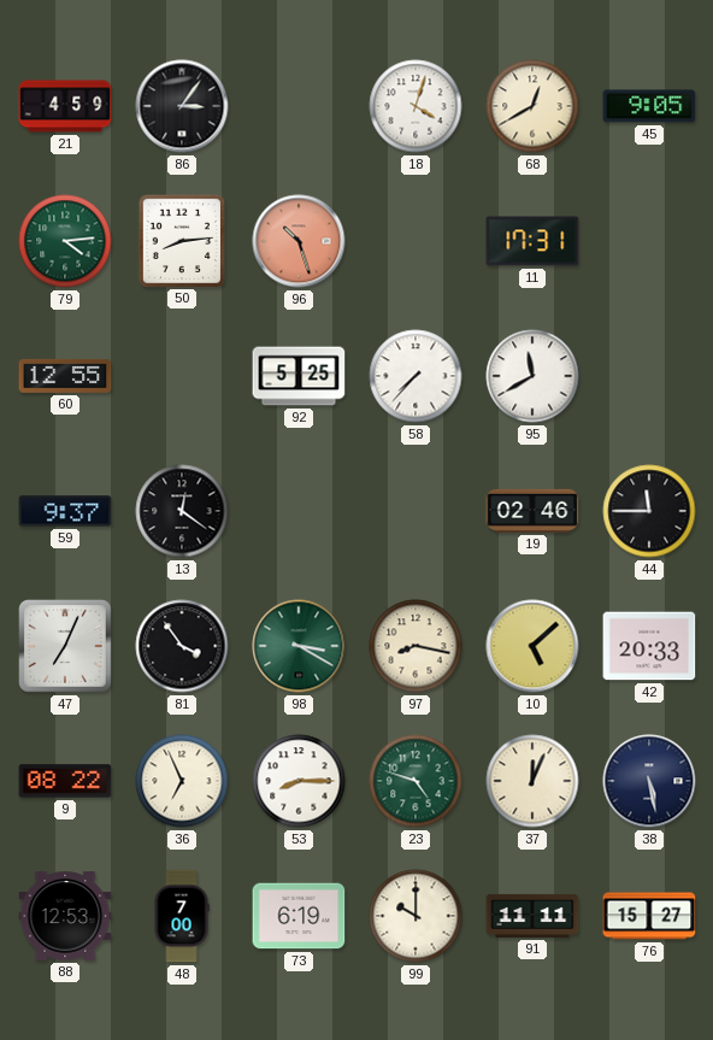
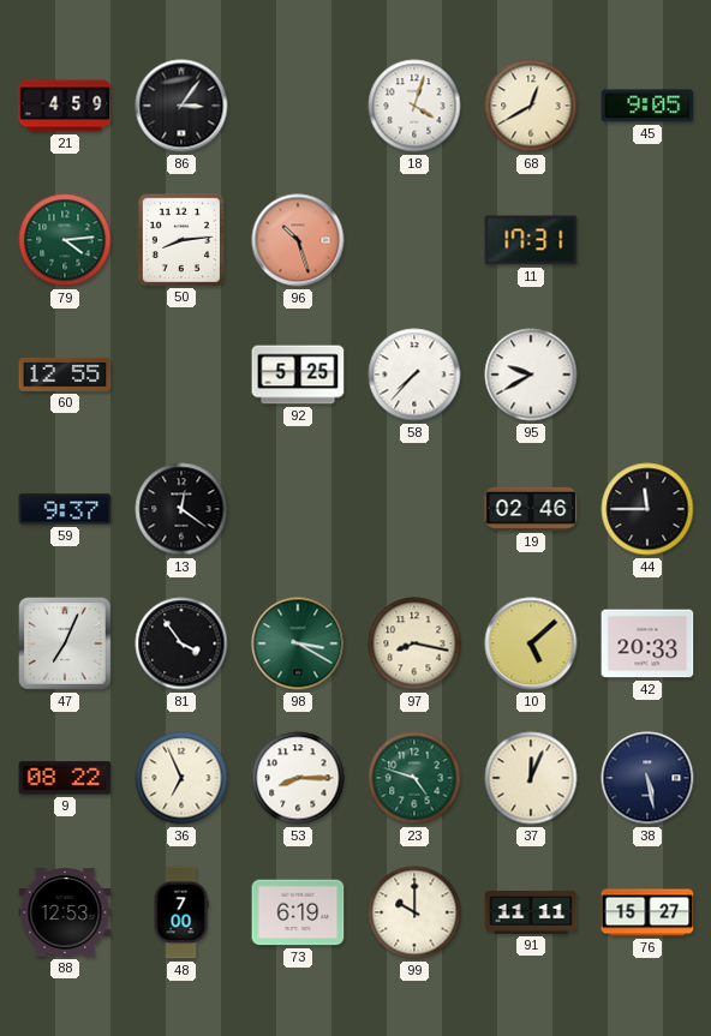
95: 11:40 -> 9:40
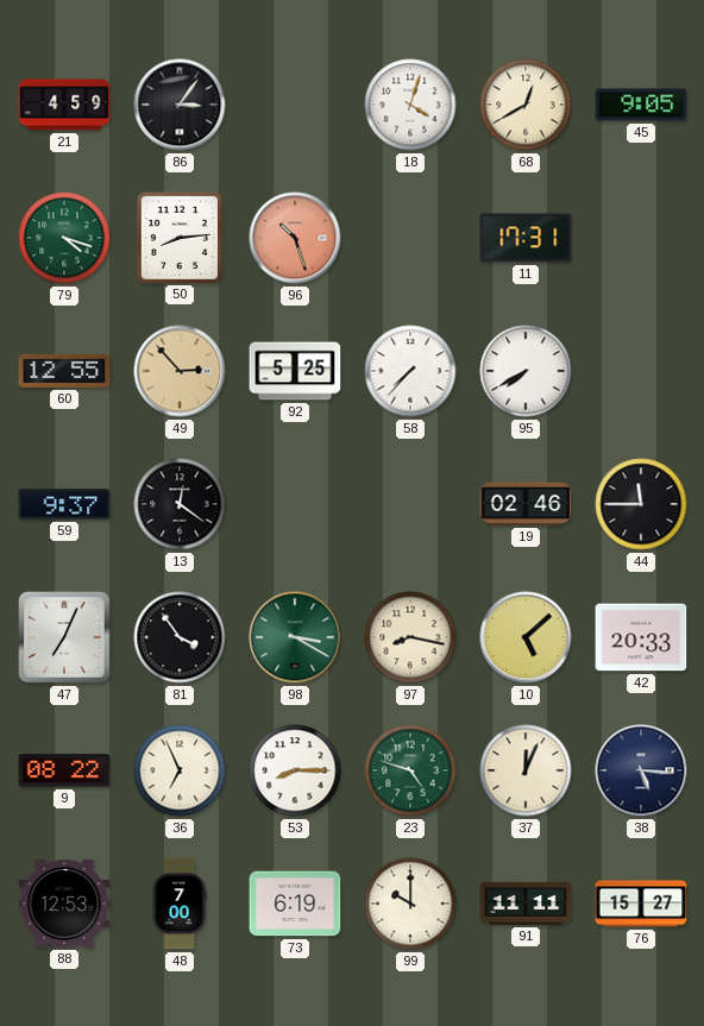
79: 4:14 -> 4:18
49: none -> 2:53
95: 9:40 -> 7:40
38: 5:28 -> 5:16
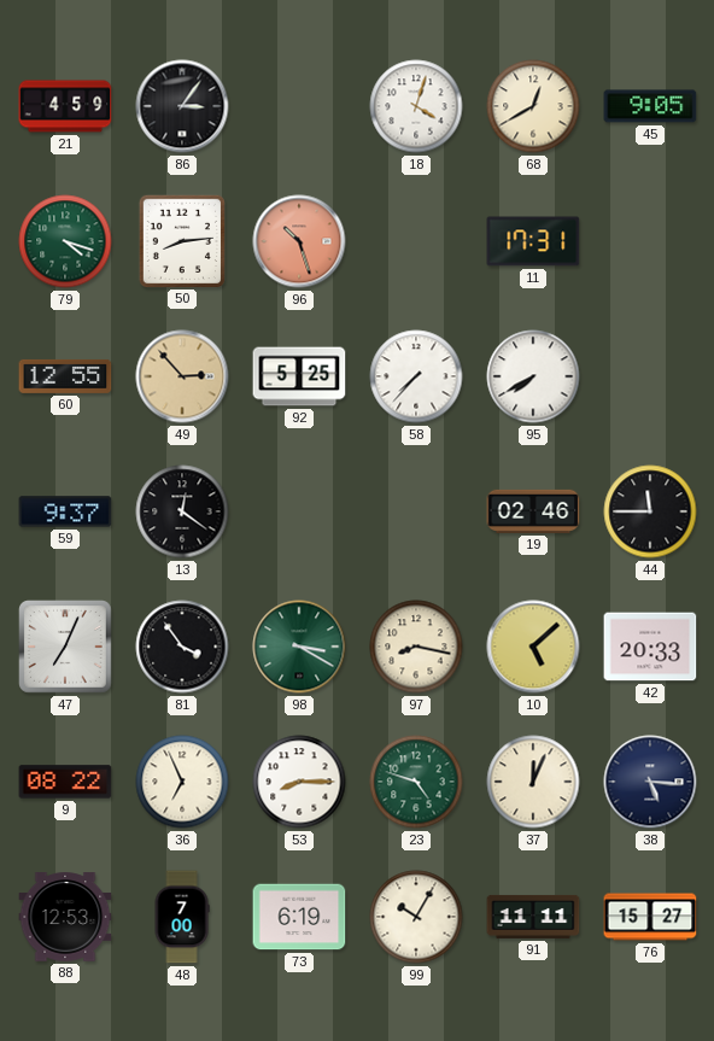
99: 10:00 -> 10:05
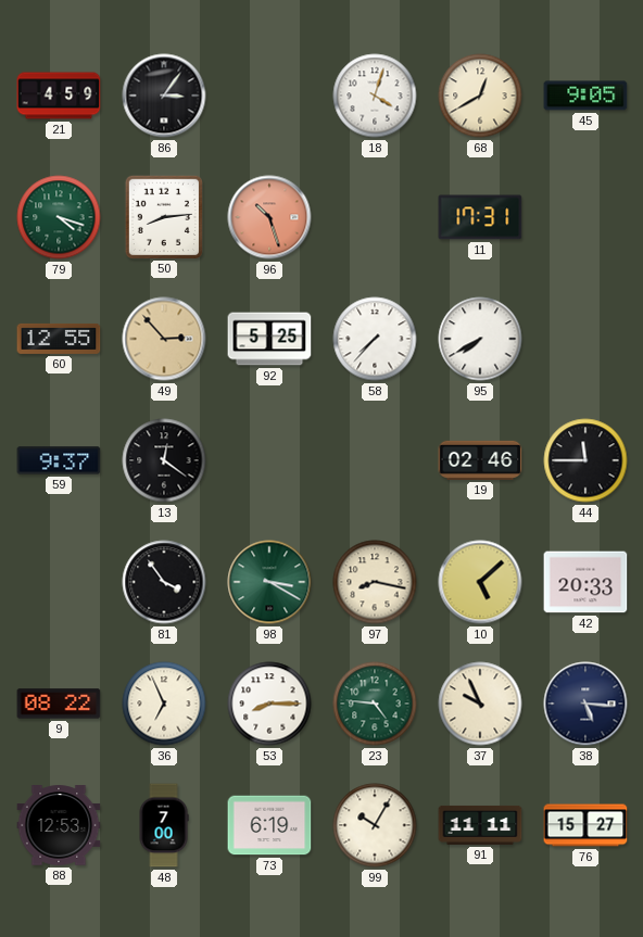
47: 7:04 -> none
23: 4:48 -> 4:46
37: 12:04 -> 9:56
